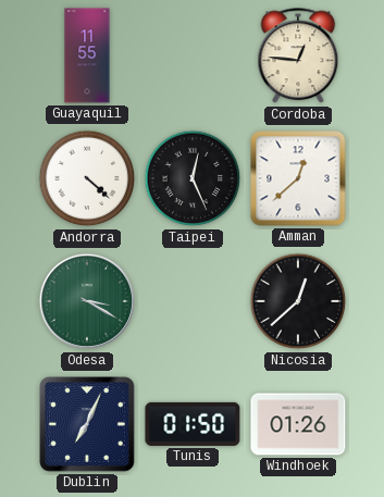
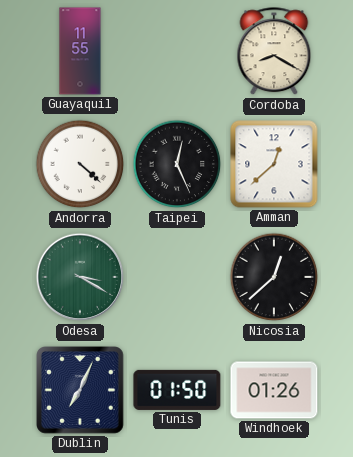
Cordoba: 12:46 -> 8:20
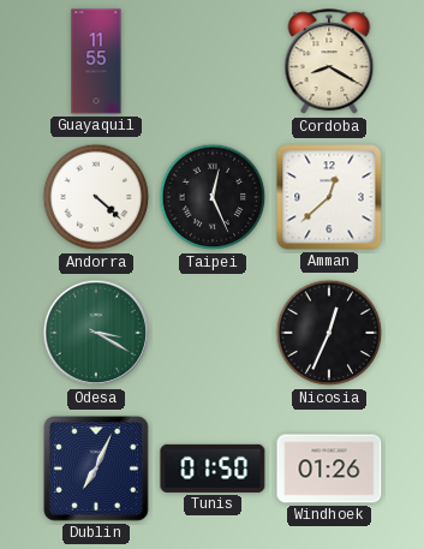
Nicosia: 12:38 -> 12:34
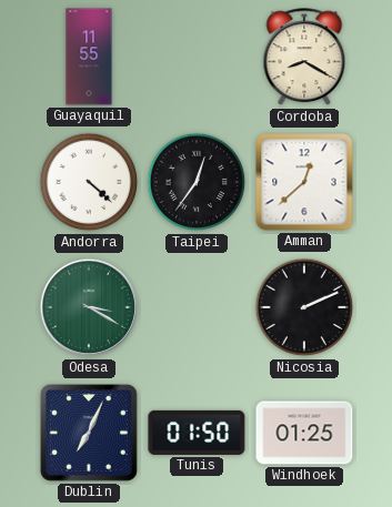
Taipei: 12:26 -> 12:36
Nicosia: 12:34 -> 2:11
Windhoek: 01:26 -> 01:25
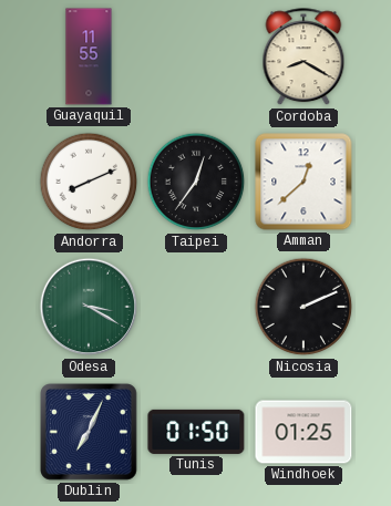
Andorra: 4:22 -> 8:11
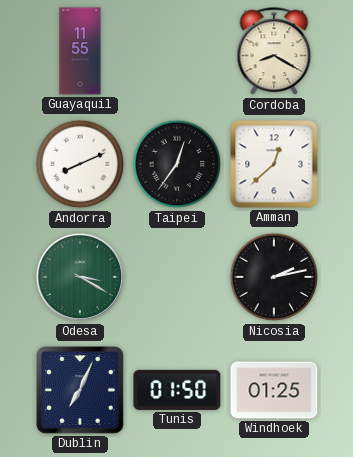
Nicosia: 2:11 -> 2:13
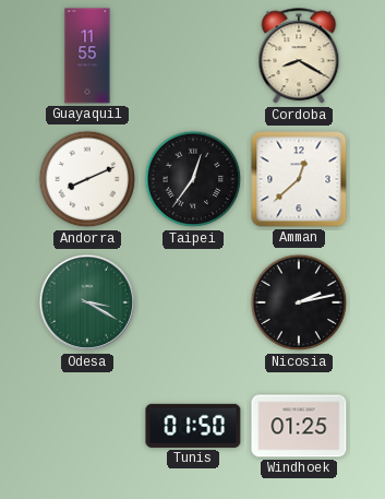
Dublin: 7:04 -> none
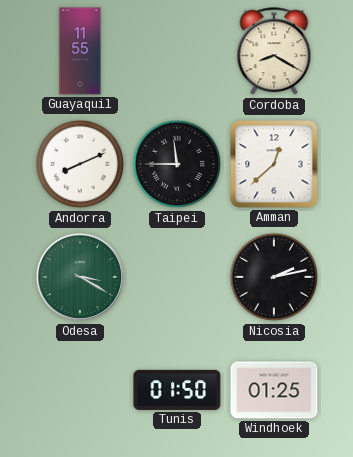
Taipei: 12:36 -> 11:45
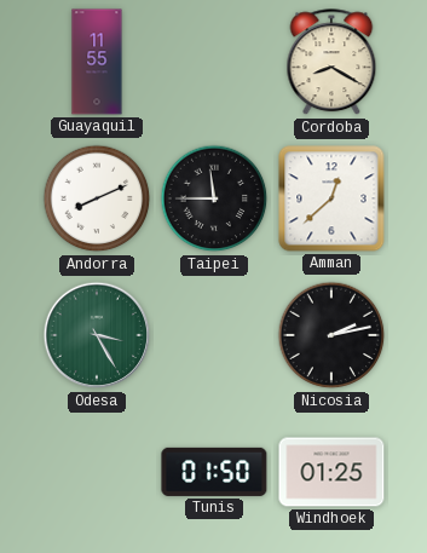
Odesa: 3:20 -> 3:25
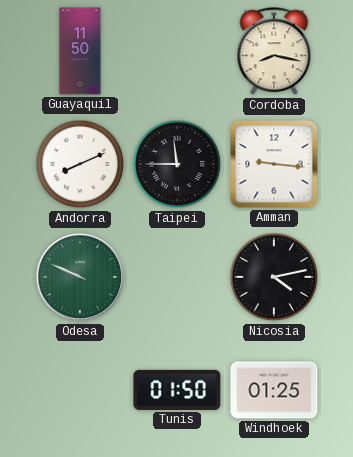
Guayaquil: 11:55 -> 11:50
Cordoba: 8:20 -> 8:17
Amman: 12:38 -> 9:16
Odesa: 3:25 -> 9:49
Nicosia: 2:13 -> 4:13
